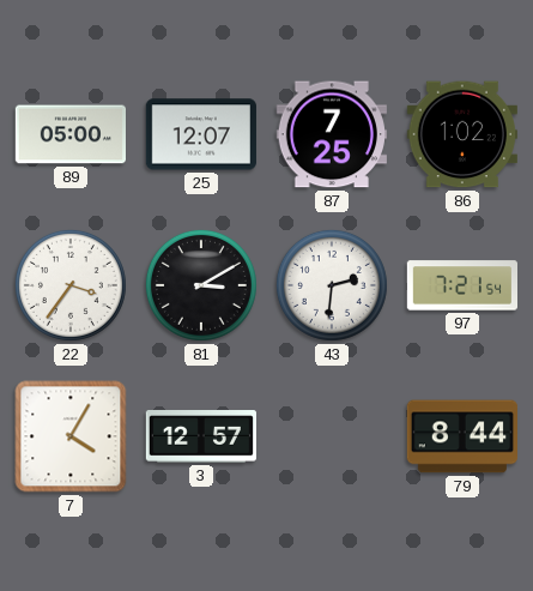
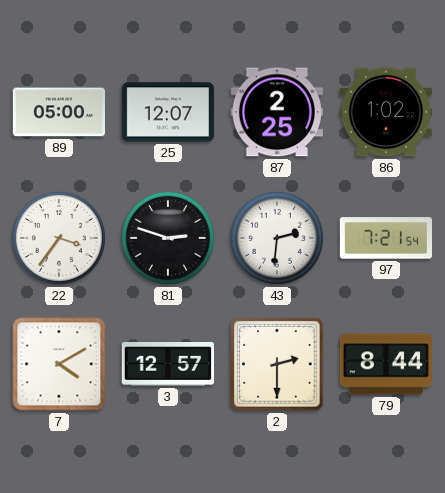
87: 7:25 -> 2:25
81: 3:10 -> 2:48
7: 4:05 -> 4:10
2: none -> 2:30
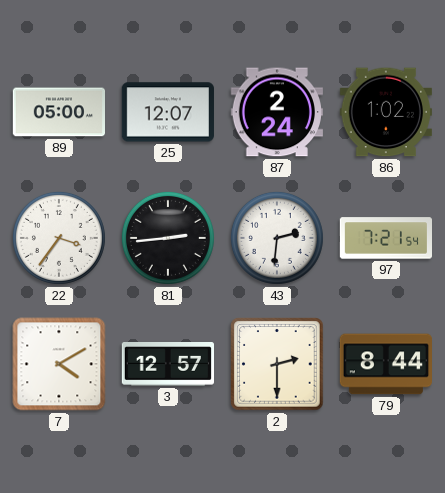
87: 2:25 -> 2:24
81: 2:48 -> 2:44
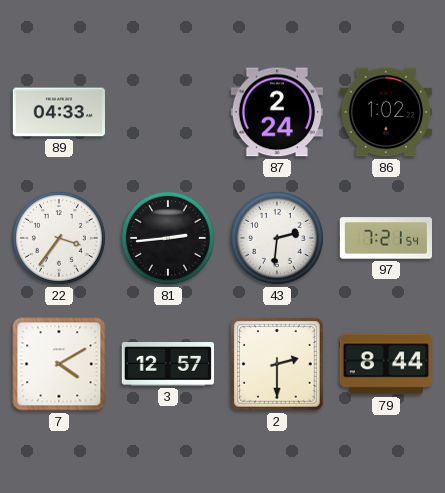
89: 05:00 -> 04:33
25: 12:07 -> none
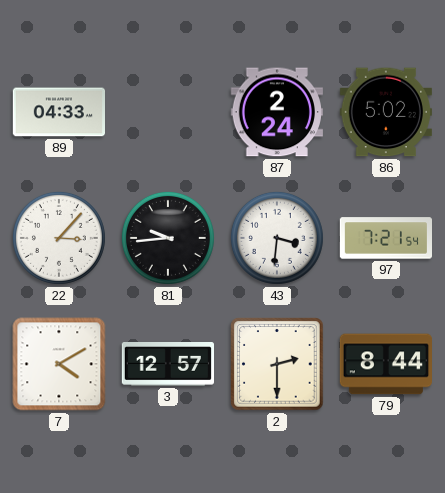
86: 1:02 -> 5:02
22: 3:36 -> 3:07
81: 2:44 -> 9:44
43: 2:31 -> 3:31
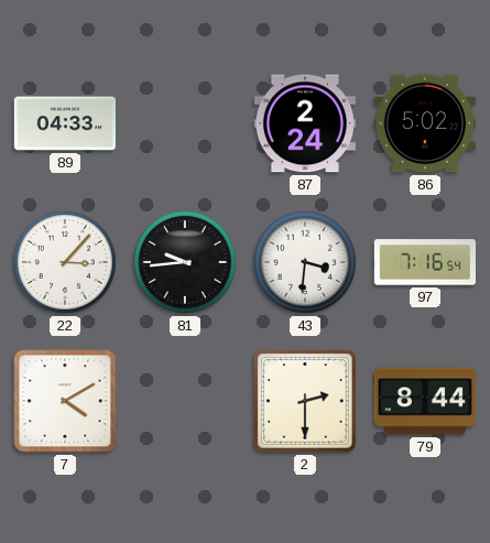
97: 7:21 -> 7:16
3: 12:57 -> none
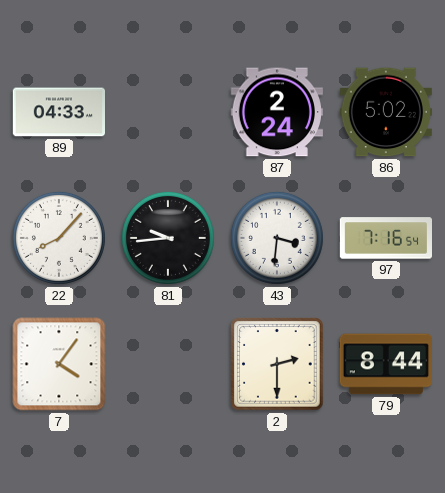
22: 3:07 -> 8:07
7: 4:10 -> 4:06
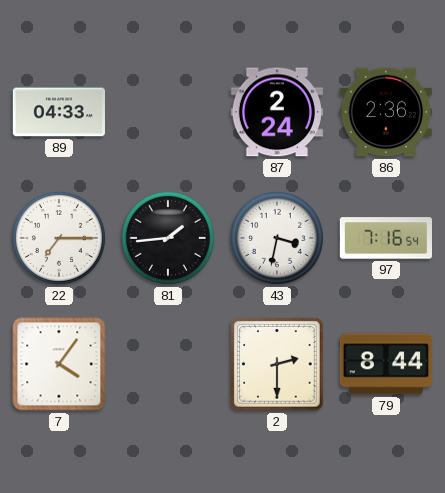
86: 5:02 -> 2:36
22: 8:07 -> 7:15
81: 9:44 -> 1:44
43: 3:31 -> 3:32
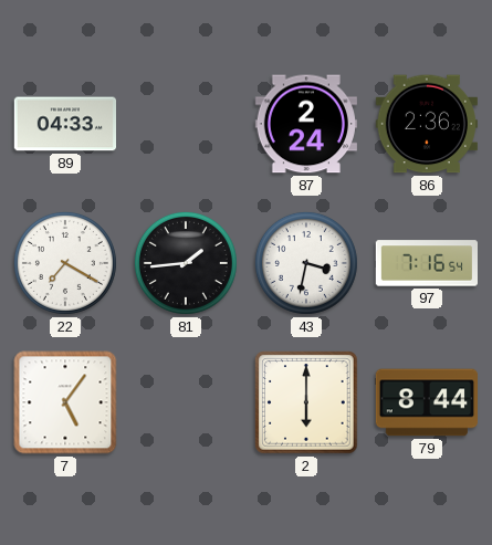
22: 7:15 -> 7:20
7: 4:06 -> 5:06
2: 2:30 -> 6:00
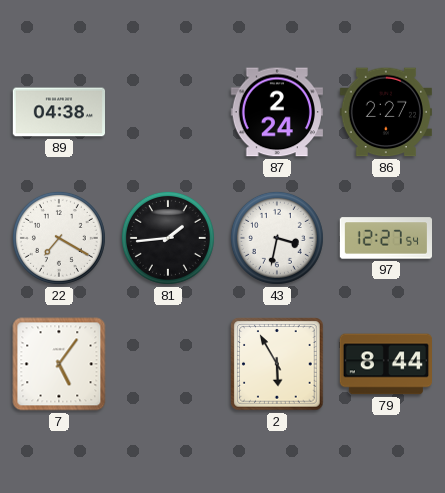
89: 04:33 -> 04:38
86: 2:36 -> 2:27
97: 7:16 -> 12:27
2: 6:00 -> 5:55
